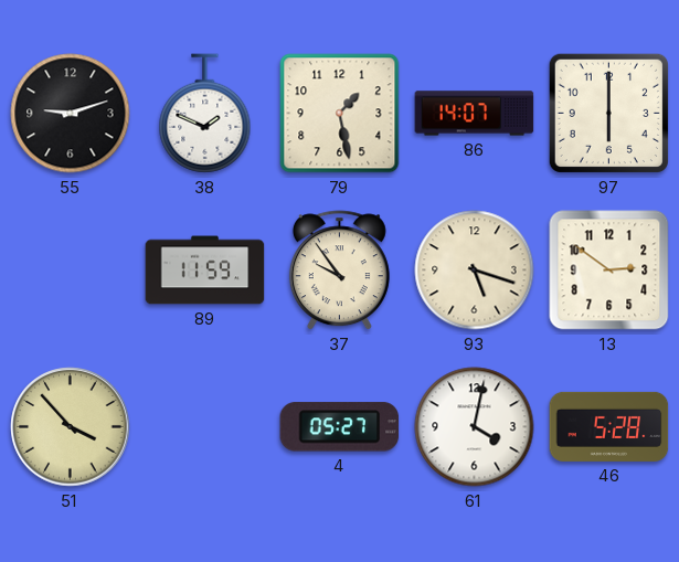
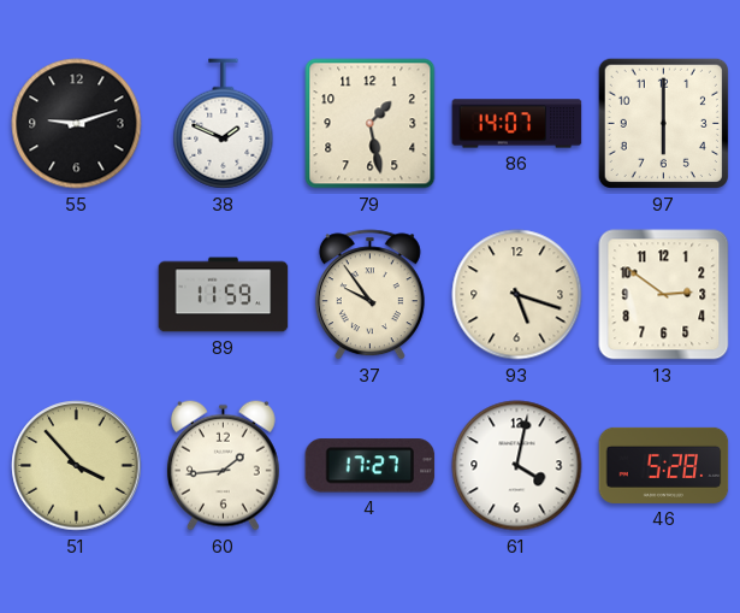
60: none -> 1:44
4: 05:27 -> 17:27
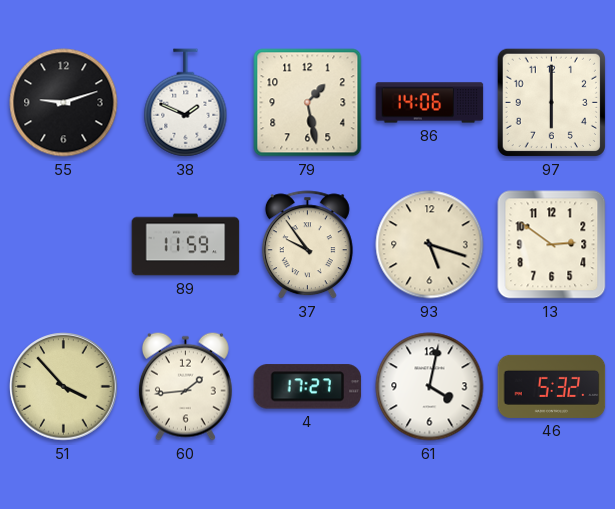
86: 14:07 -> 14:06
46: 5:28 -> 5:32
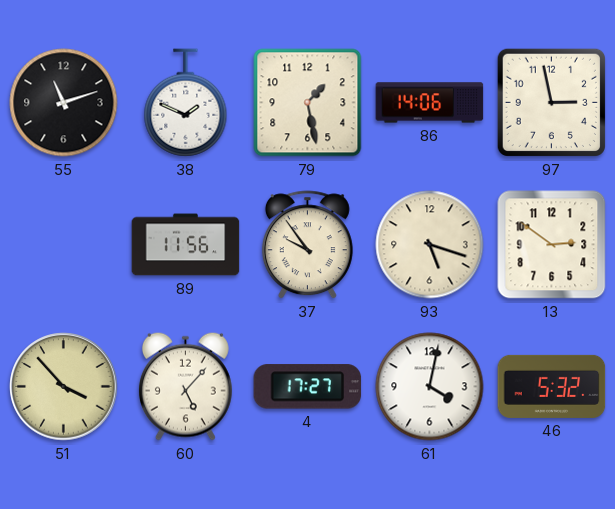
55: 9:12 -> 11:12
97: 6:00 -> 2:58
89: 11:59 -> 11:56
60: 1:44 -> 5:07
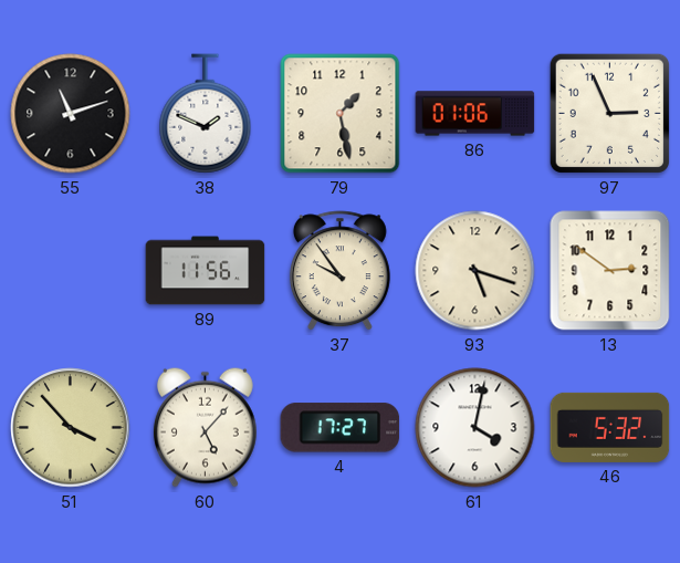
86: 14:06 -> 01:06
97: 2:58 -> 2:56
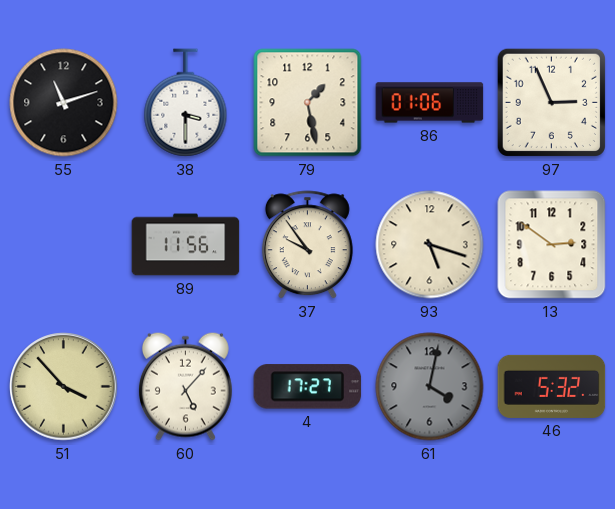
38: 1:49 -> 3:30
61 dial: white -> grey
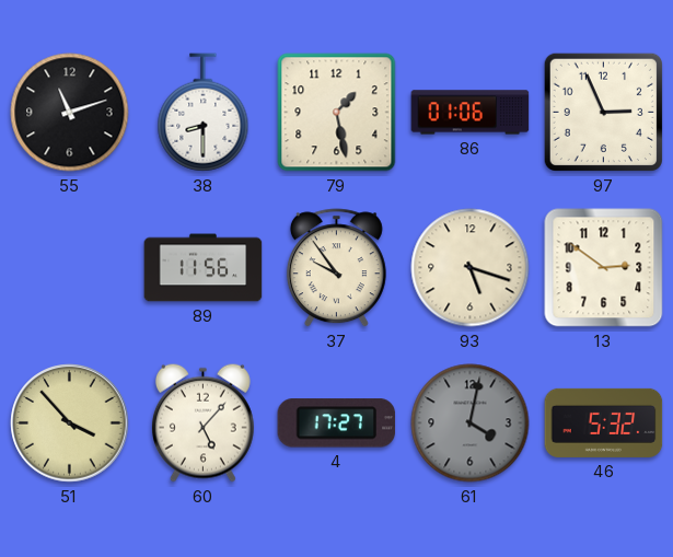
38: 3:30 -> 8:30
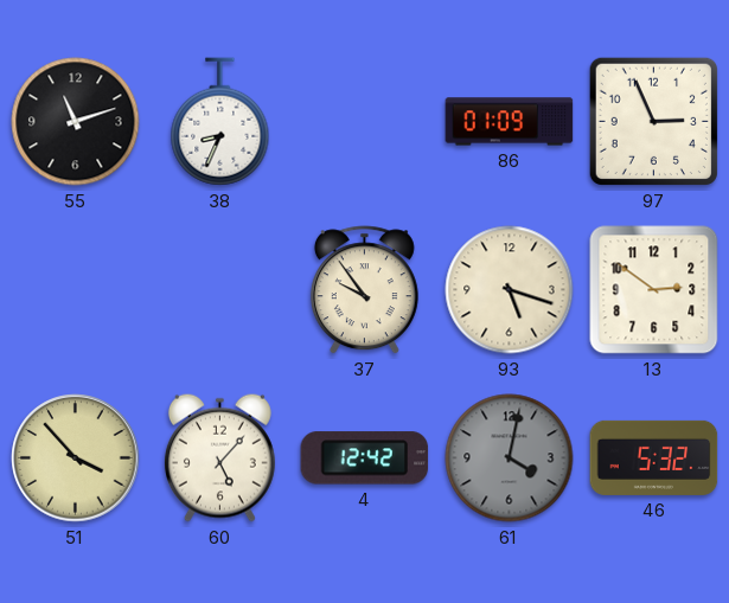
38: 8:30 -> 8:34
79: 1:28 -> none
86: 01:06 -> 01:09
89: 11:56 -> none
4: 17:27 -> 12:42
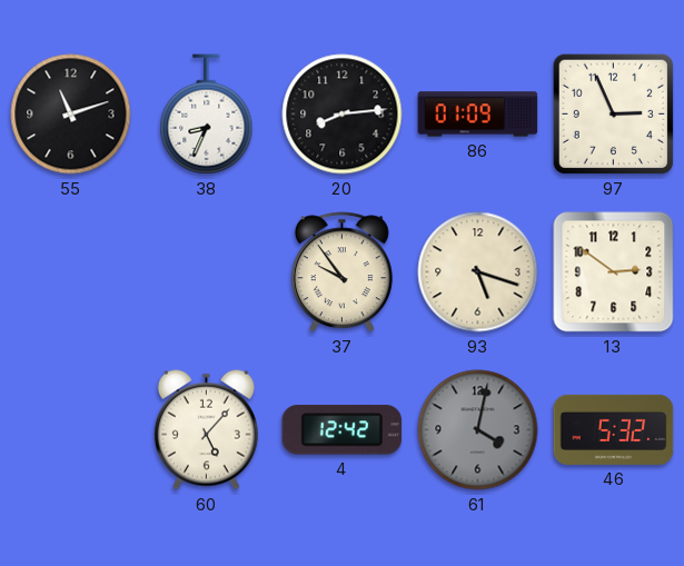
20: none -> 8:14
51: 3:53 -> none
